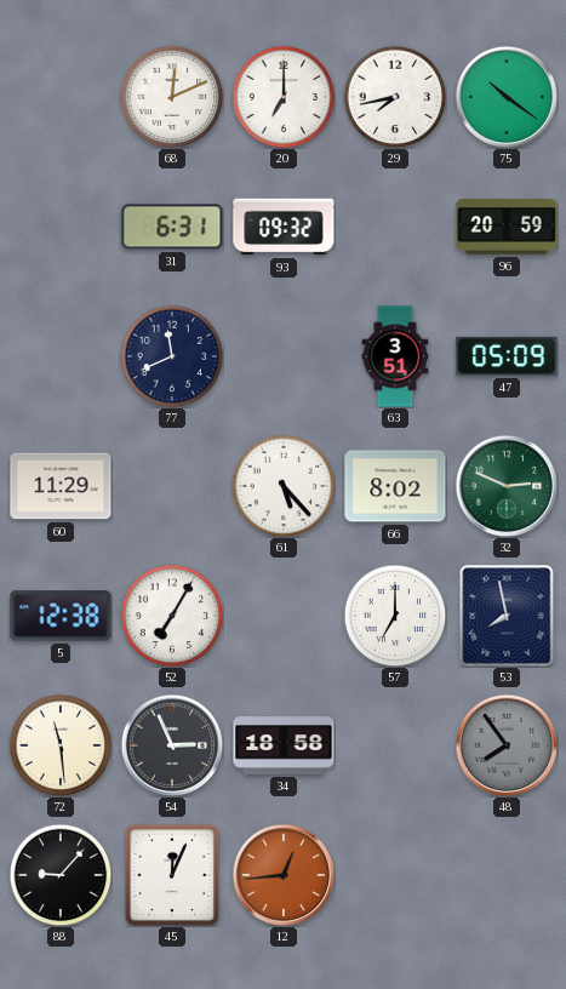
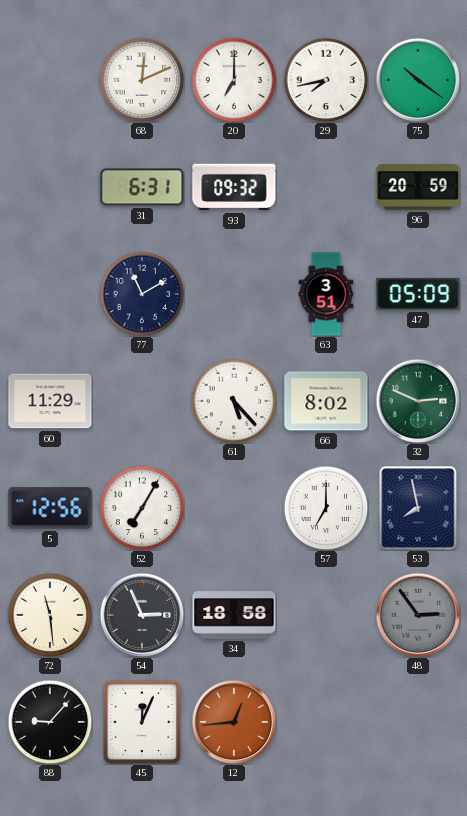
77: 11:41 -> 11:10
5: 12:38 -> 12:56
48: 7:54 -> 2:54
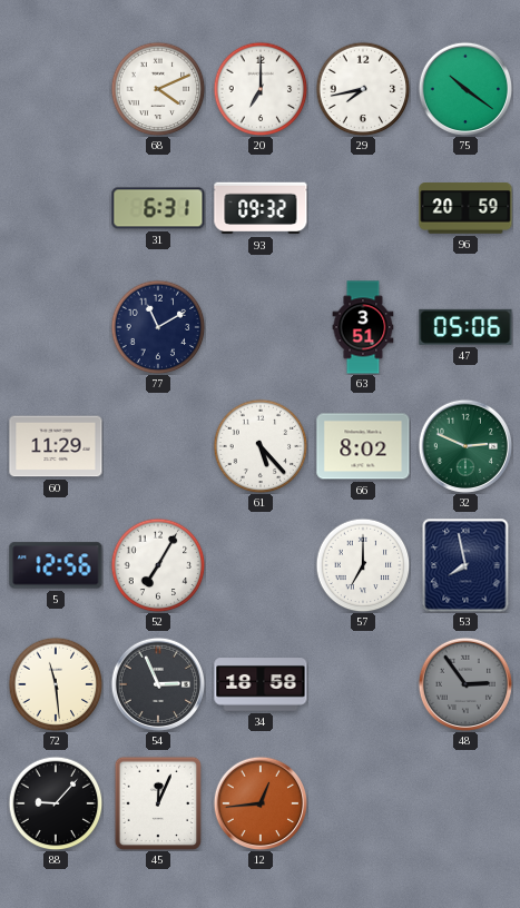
68: 12:11 -> 4:11
47: 05:09 -> 05:06
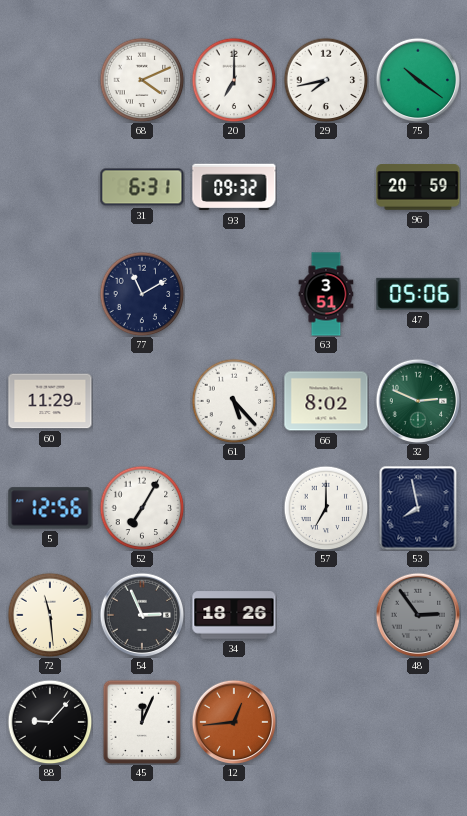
34: 18:58 -> 18:26
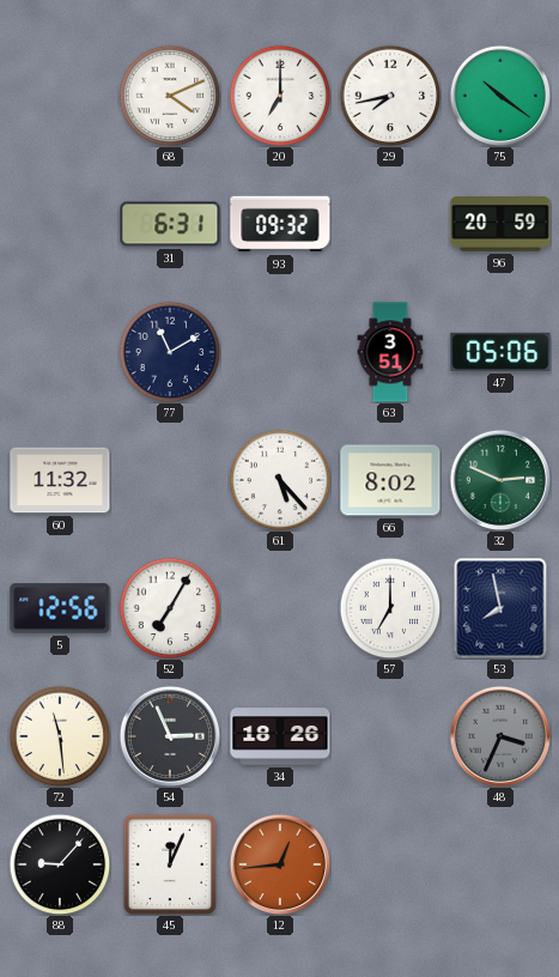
60: 11:29 -> 11:32
48: 2:54 -> 3:34
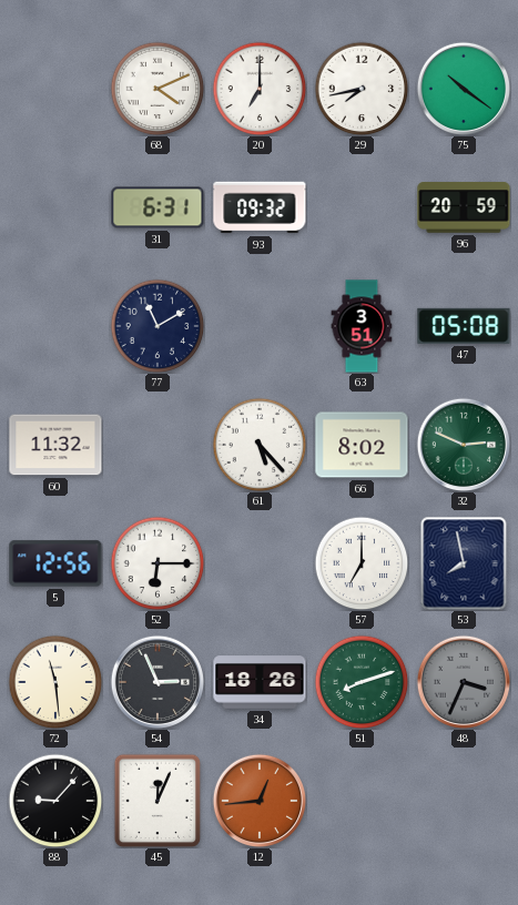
47: 05:06 -> 05:08
52: 7:05 -> 6:15
51: none -> 8:12
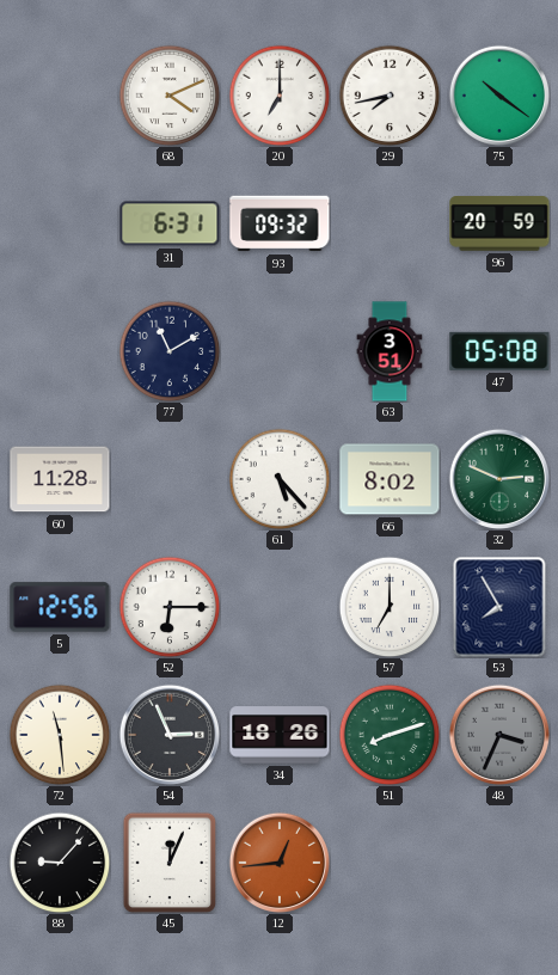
60: 11:32 -> 11:28
53: 7:58 -> 7:55
